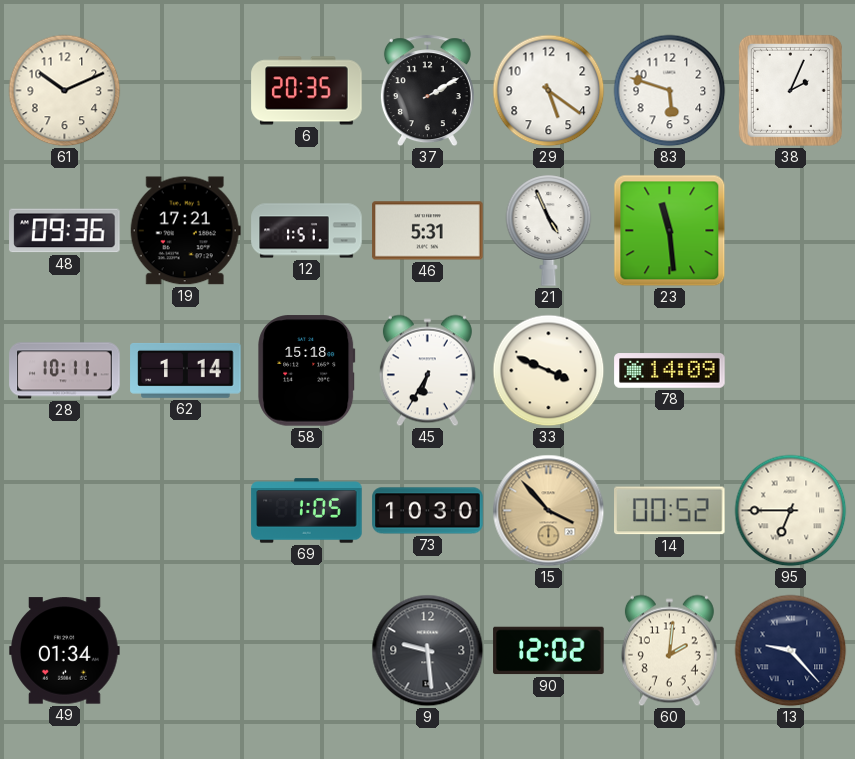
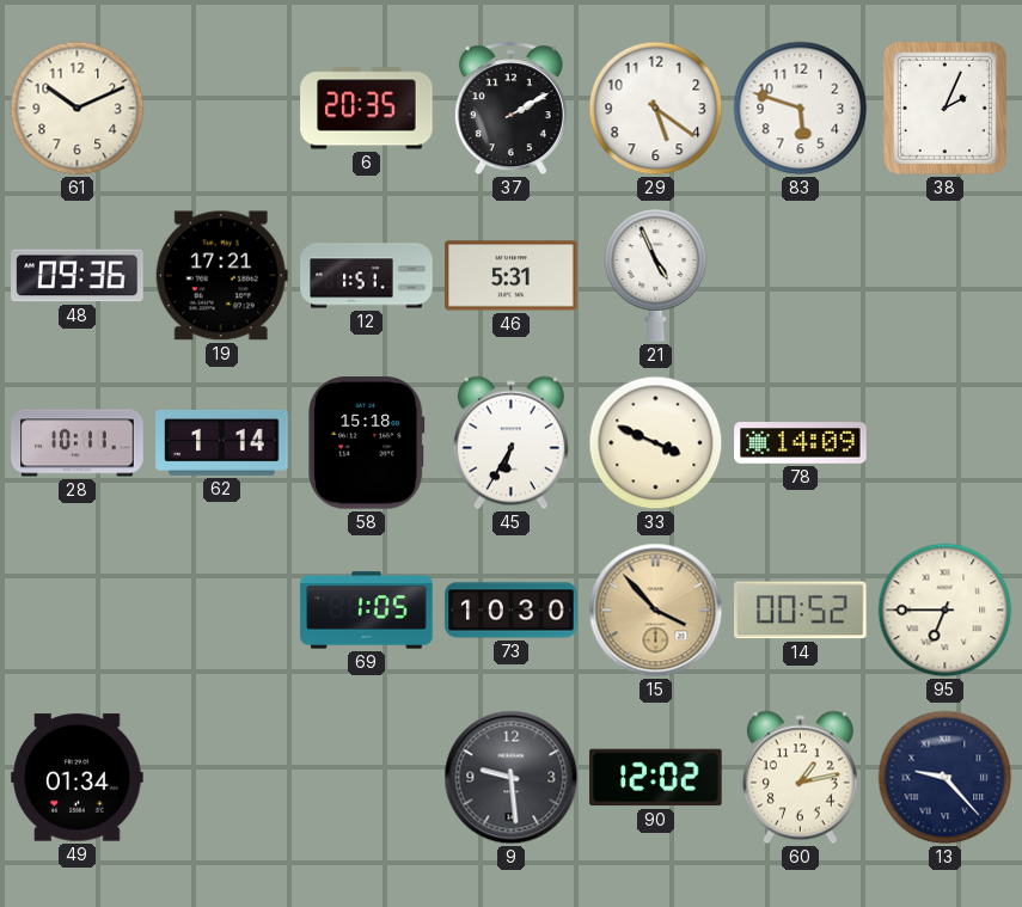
23: 11:29 -> none
60: 2:01 -> 1:13
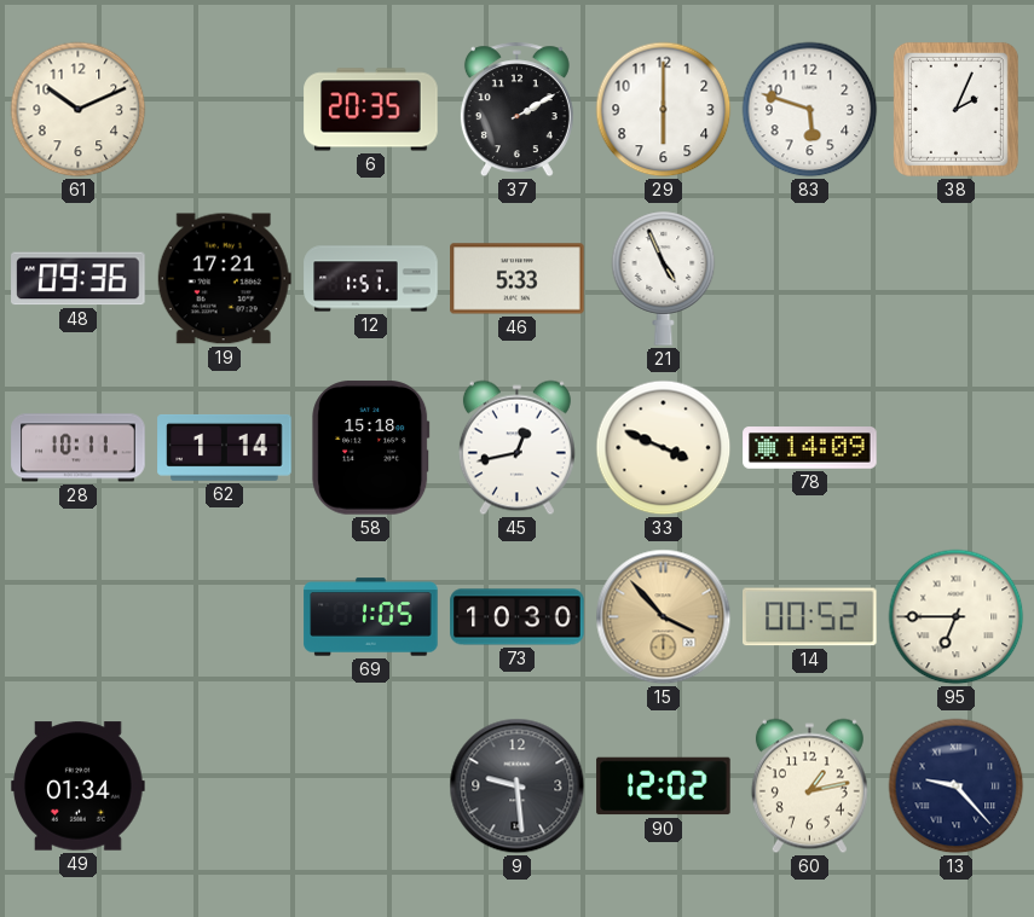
29: 5:21 -> 6:00
46: 5:31 -> 5:33
45: 6:35 -> 12:43
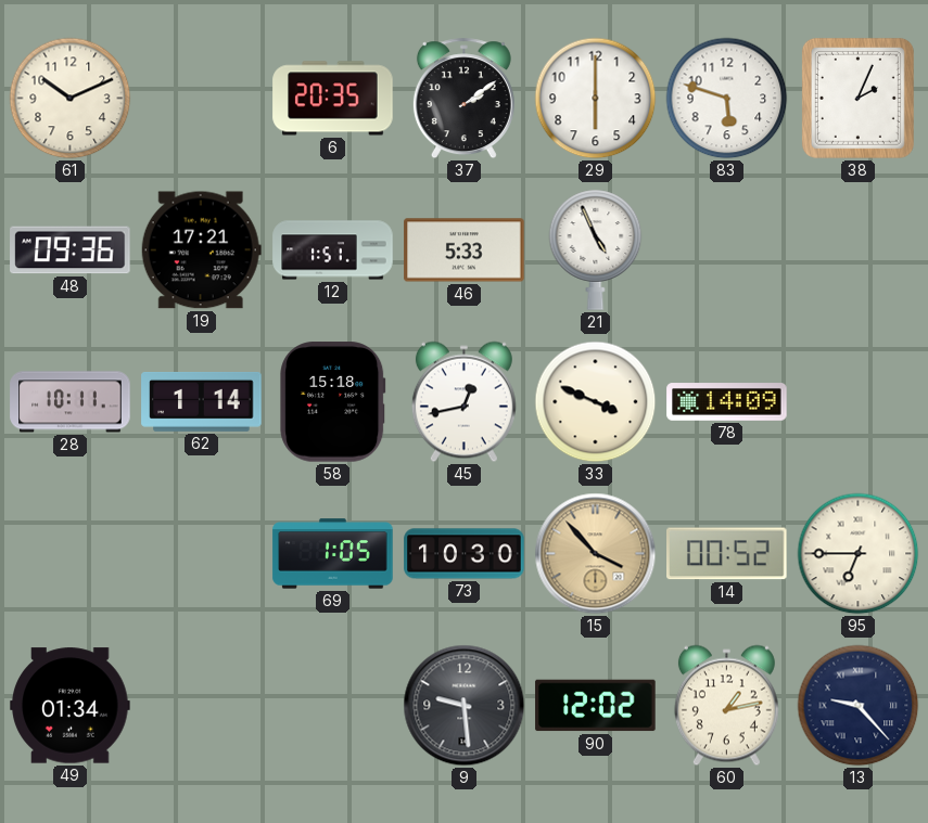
37: 2:10 -> 2:09
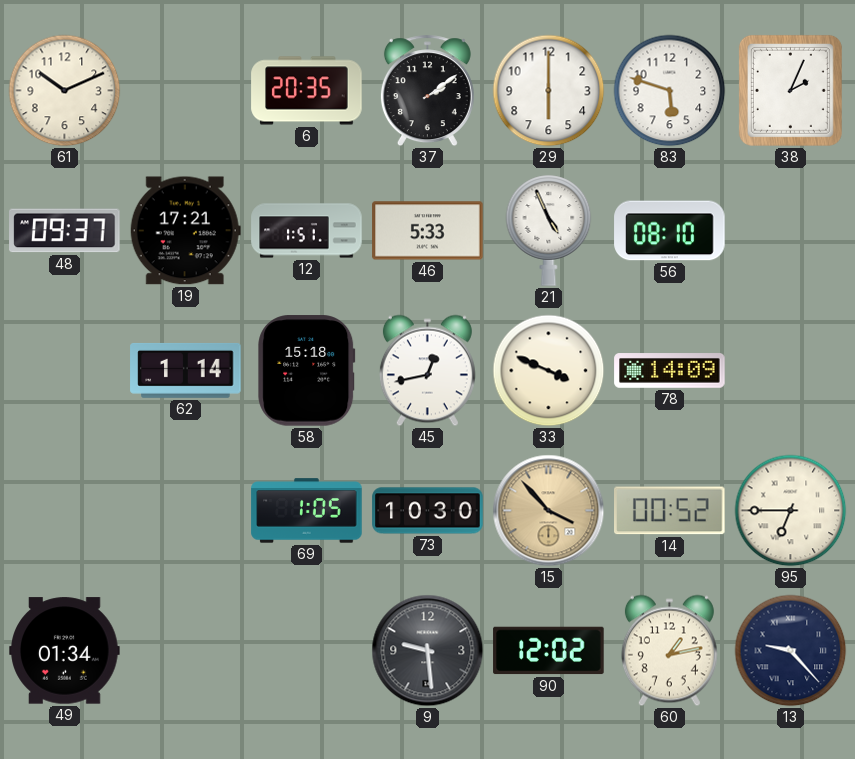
48: 09:36 -> 09:37
56: none -> 08:10
28: 10:11 -> none
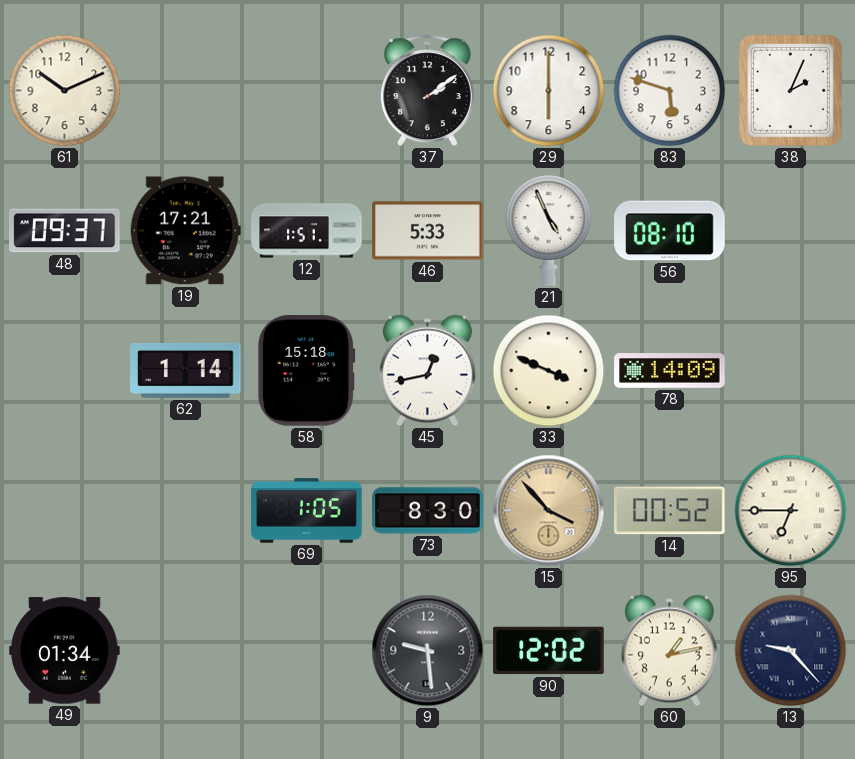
6: 20:35 -> none
73: 10:30 -> 8:30
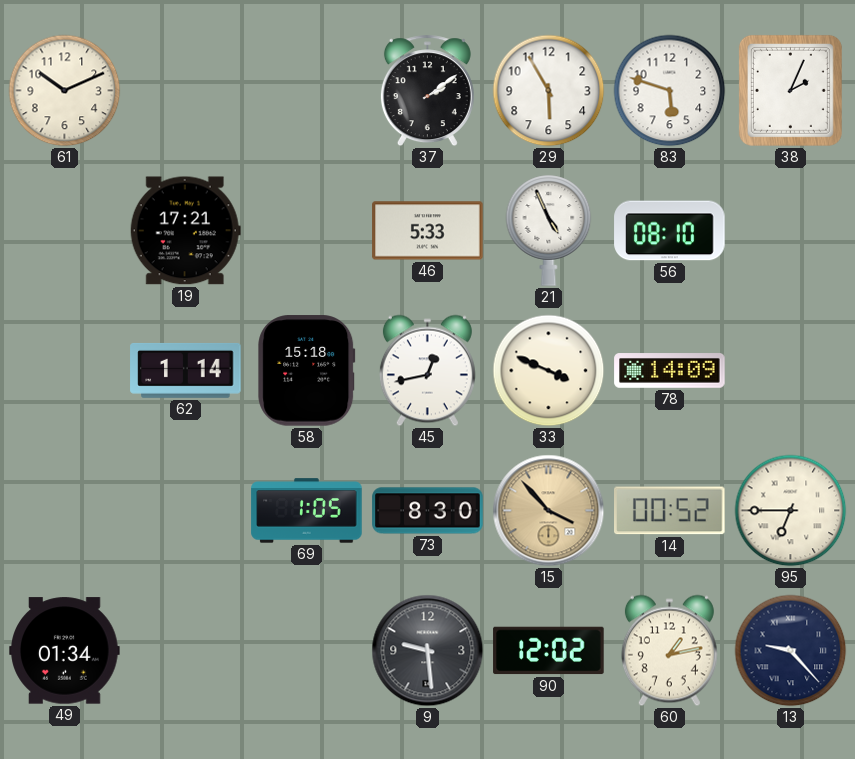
29: 6:00 -> 5:55
48: 09:37 -> none
12: 1:51 -> none
